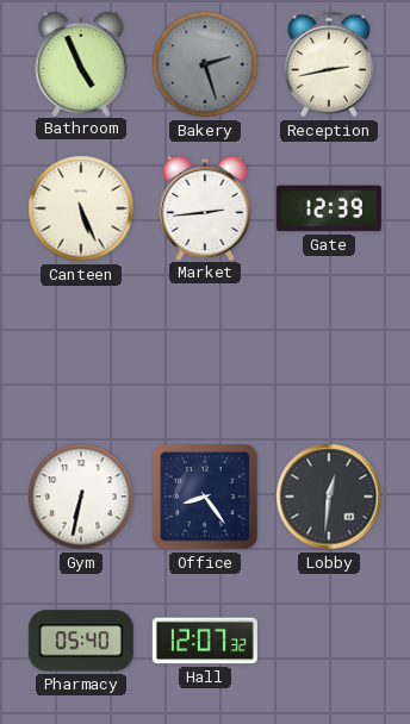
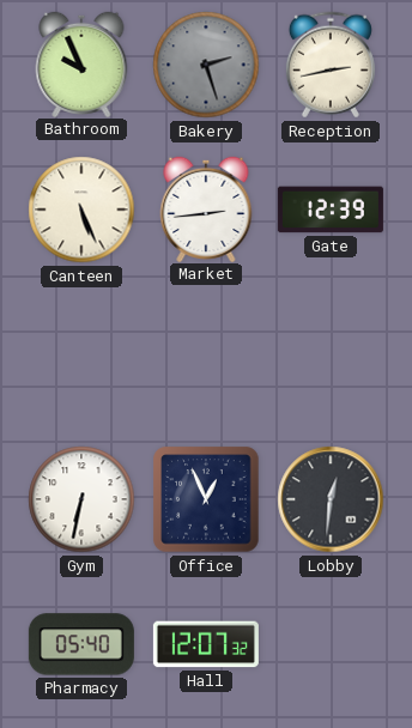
Bathroom: 4:56 -> 9:56
Office: 8:24 -> 12:56
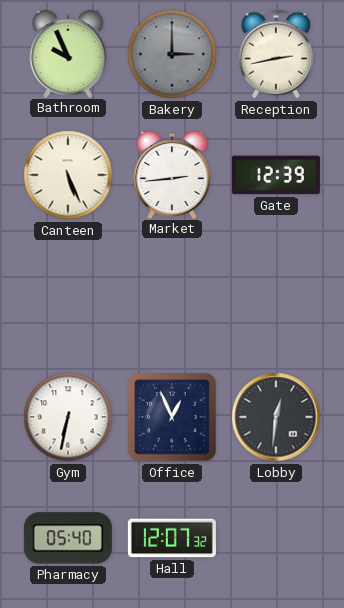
Bakery: 2:27 -> 3:00
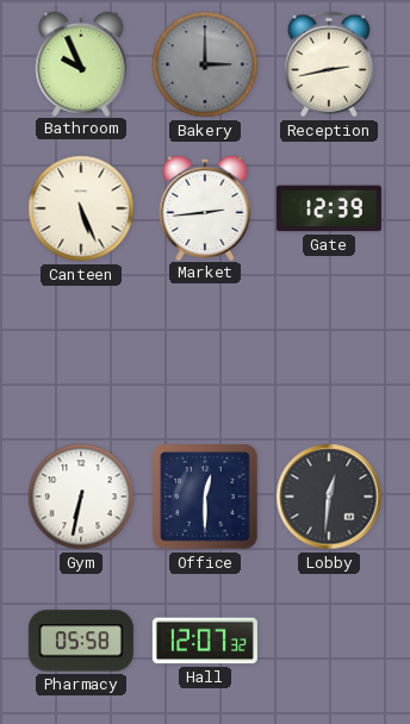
Office: 12:56 -> 12:30
Pharmacy: 05:40 -> 05:58
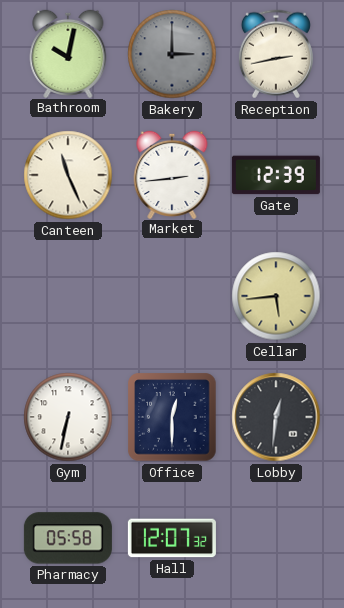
Bathroom: 9:56 -> 10:02
Canteen: 5:26 -> 11:26
Cellar: none -> 5:44
